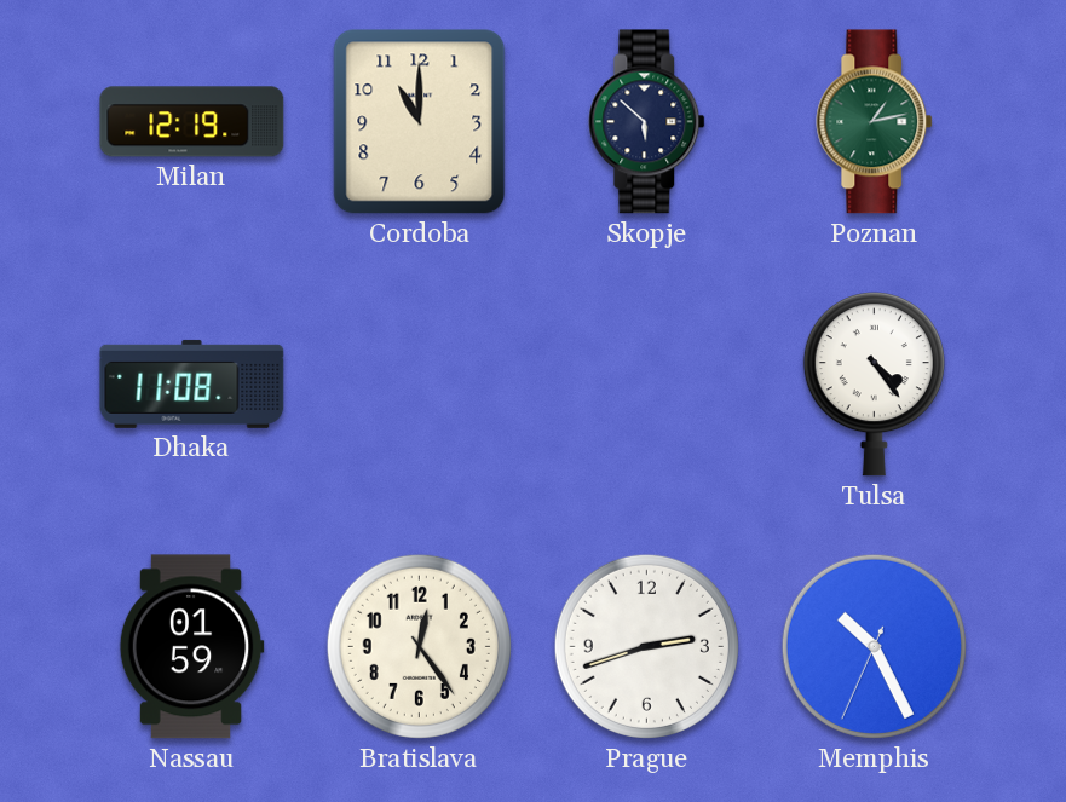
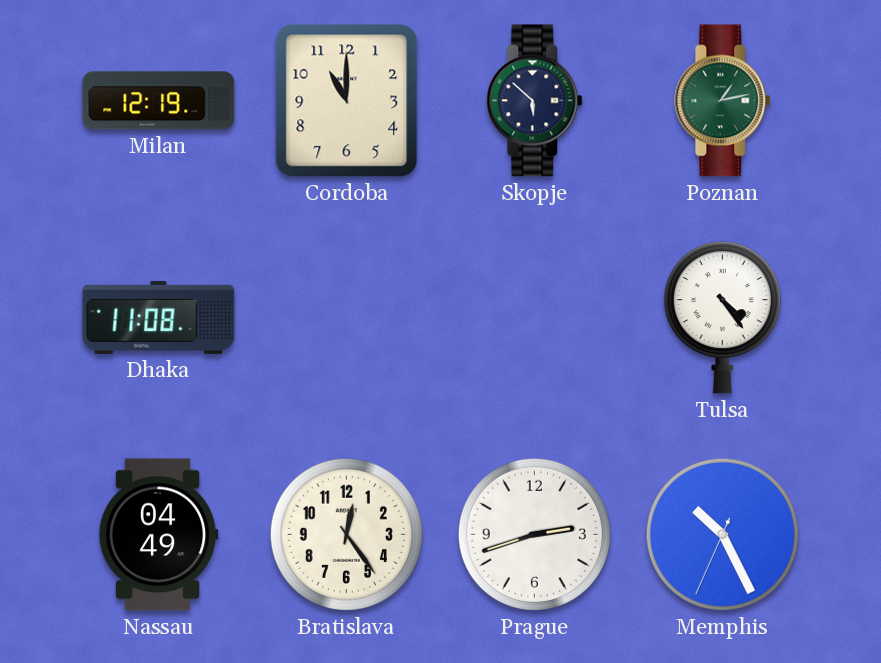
Nassau: 01:59 -> 04:49
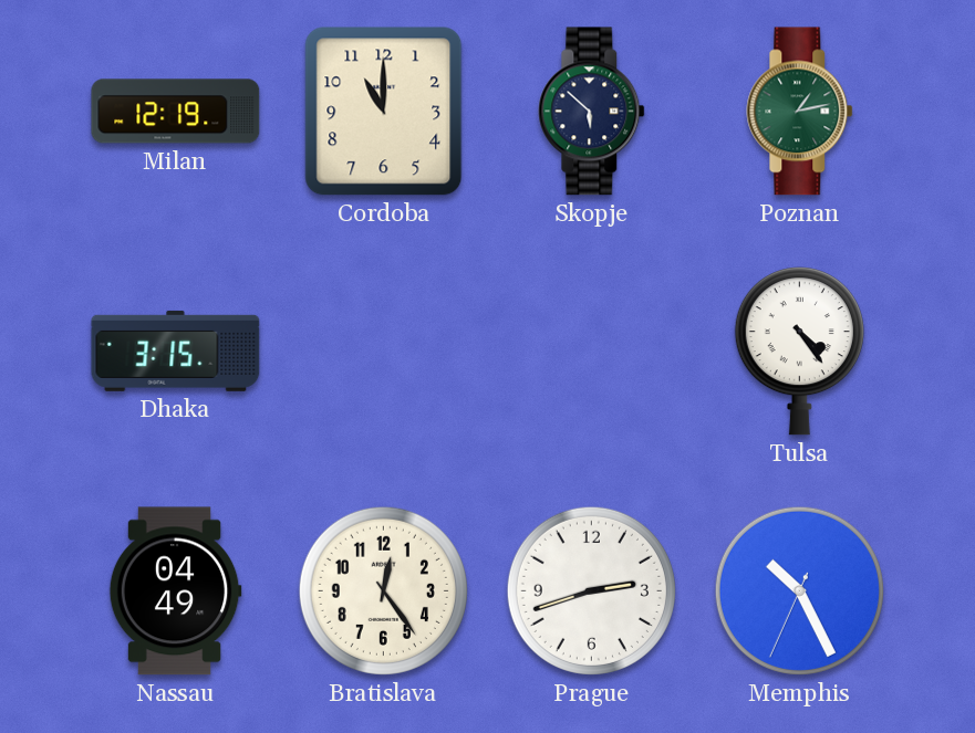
Dhaka: 11:08 -> 3:15
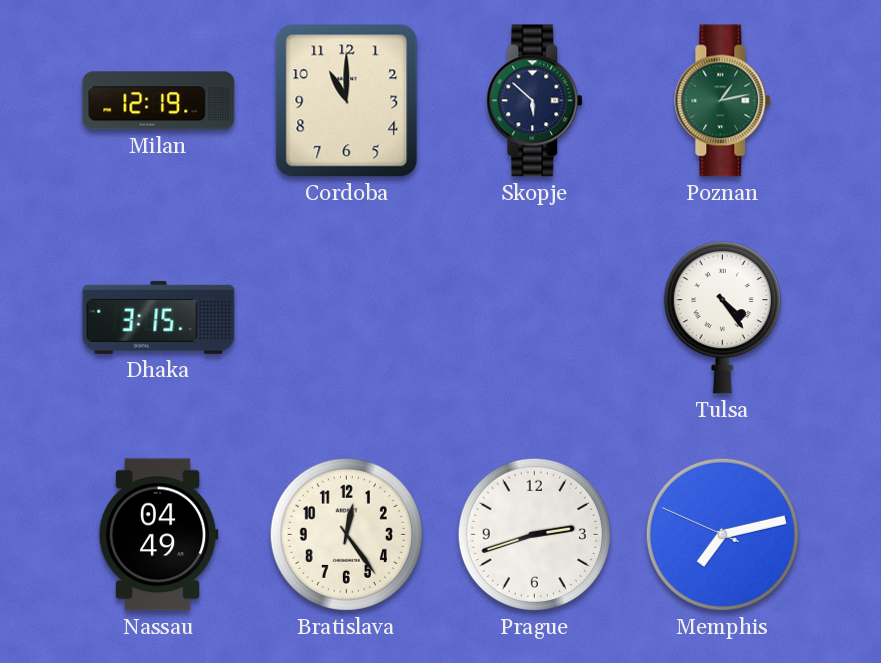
Memphis: 10:25 -> 7:12
